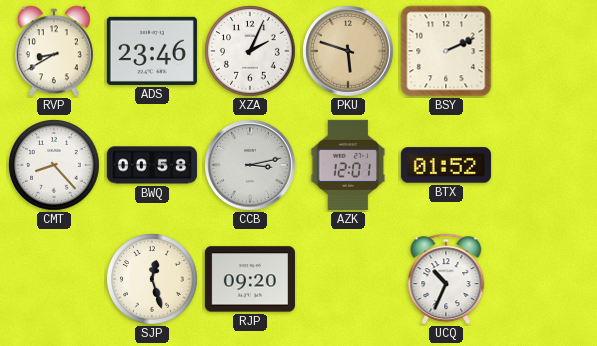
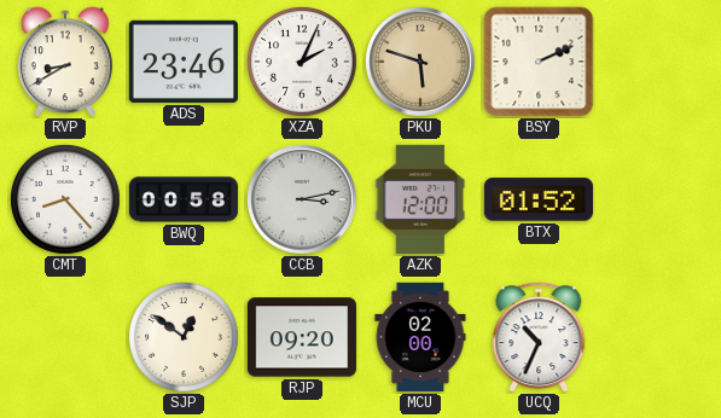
AZK: 12:01 -> 12:00
SJP: 12:27 -> 12:51
MCU: none -> 02:00
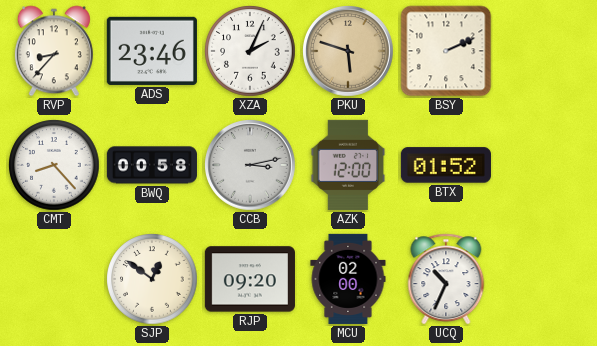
RVP: 8:40 -> 8:37
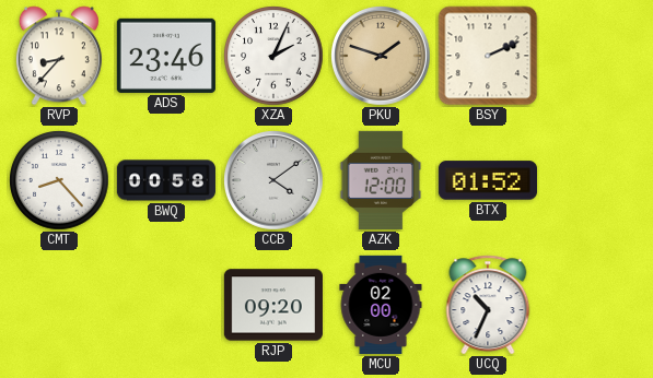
PKU: 5:48 -> 1:48
CCB: 3:13 -> 4:09
SJP: 12:51 -> none
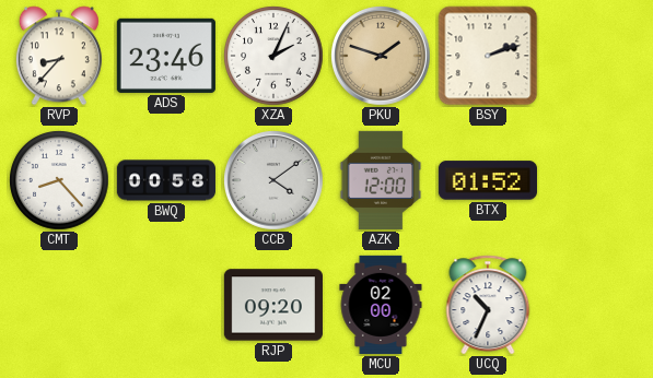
BSY: 2:11 -> 2:12
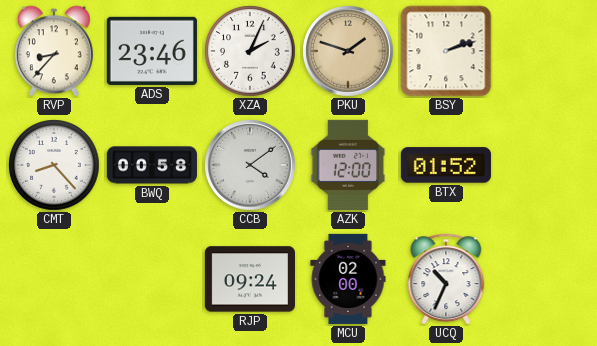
RJP: 09:20 -> 09:24
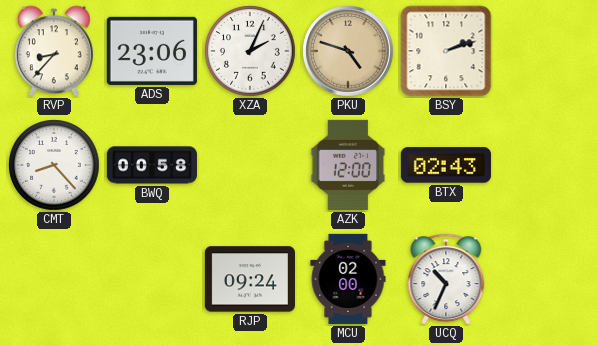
ADS: 23:46 -> 23:06
PKU: 1:48 -> 4:48
CCB: 4:09 -> none
BTX: 01:52 -> 02:43
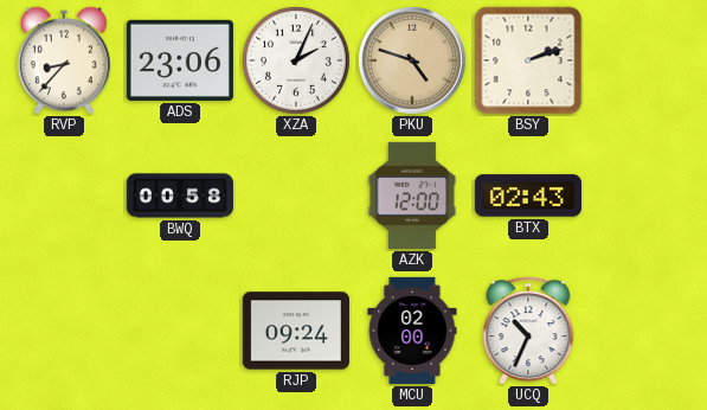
CMT: 8:23 -> none
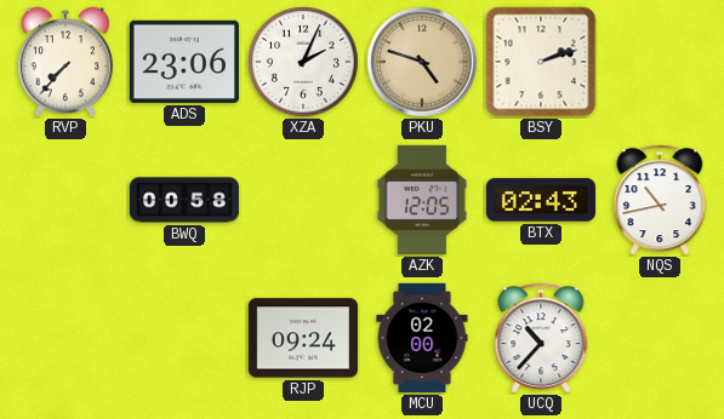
RVP: 8:37 -> 7:37
AZK: 12:00 -> 12:05
NQS: none -> 10:43
UCQ: 10:34 -> 10:37
